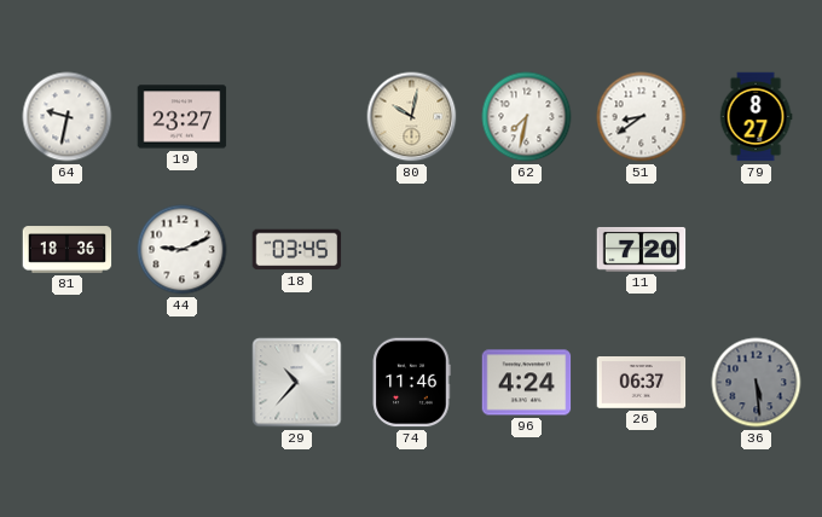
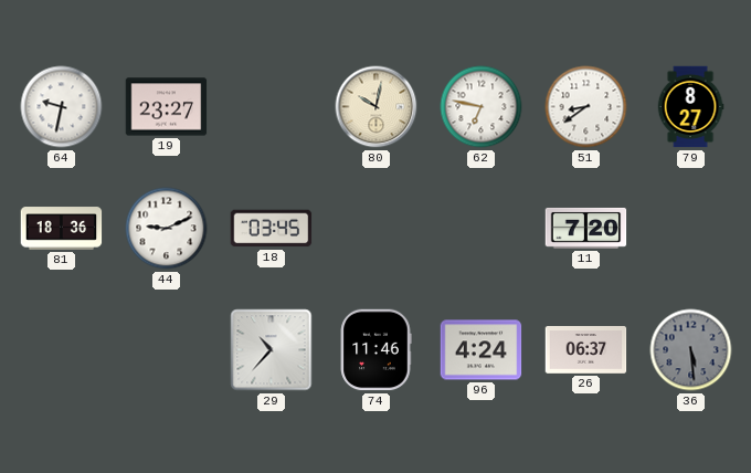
62: 7:32 -> 6:47
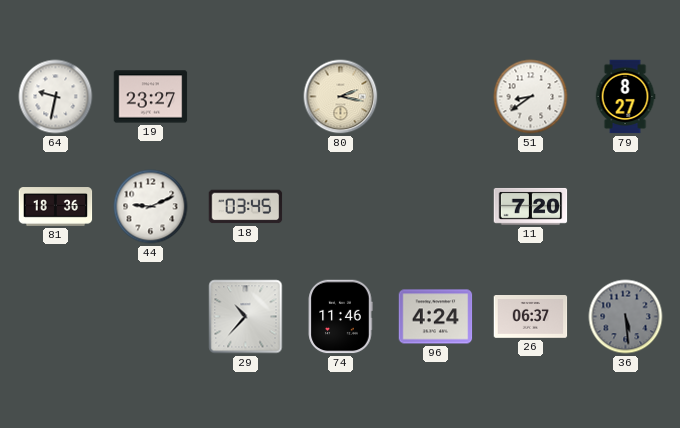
80: 10:02 -> 2:17
62: 6:47 -> none
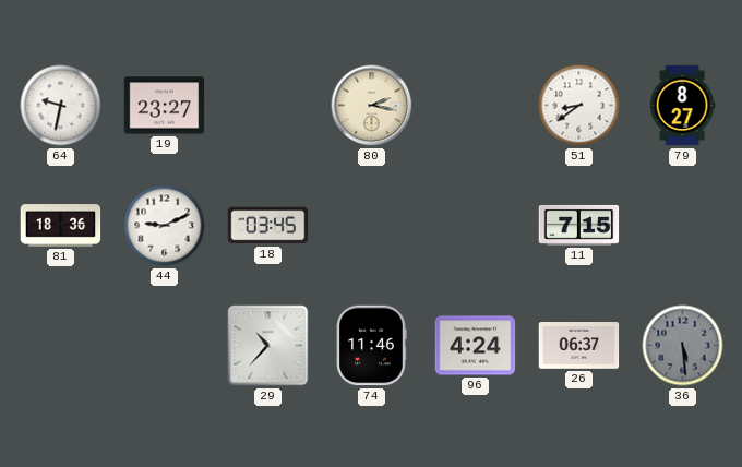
11: 7:20 -> 7:15
